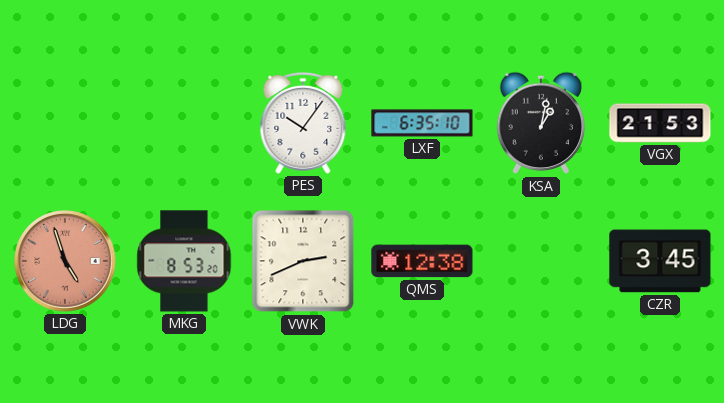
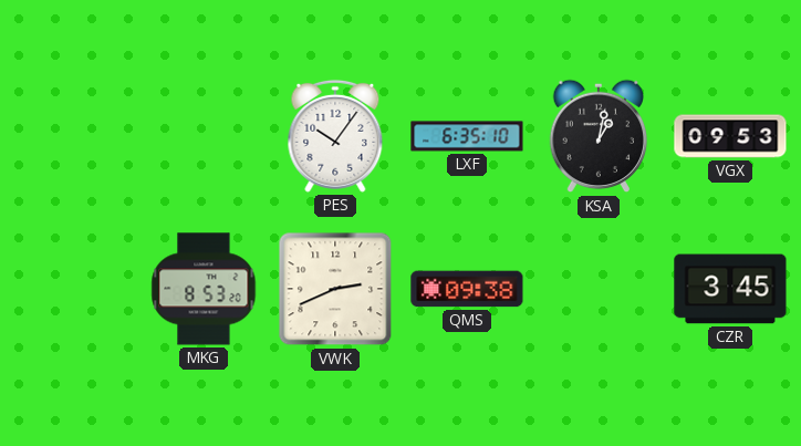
VGX: 21:53 -> 09:53
LDG: 4:57 -> none
QMS: 12:38 -> 09:38
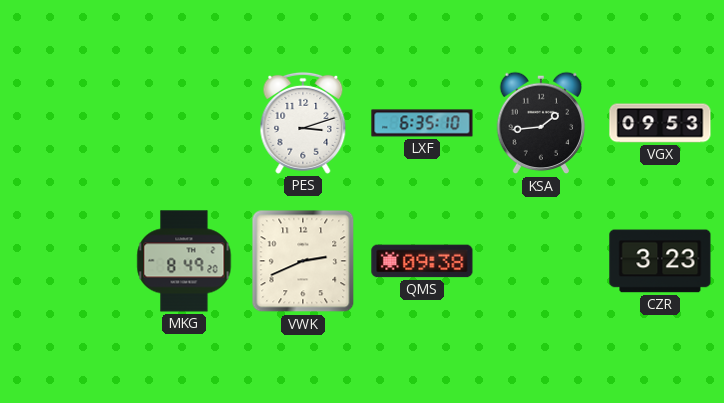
PES: 10:06 -> 3:12
KSA: 1:02 -> 1:44
MKG: 8:53 -> 8:49
CZR: 3:45 -> 3:23
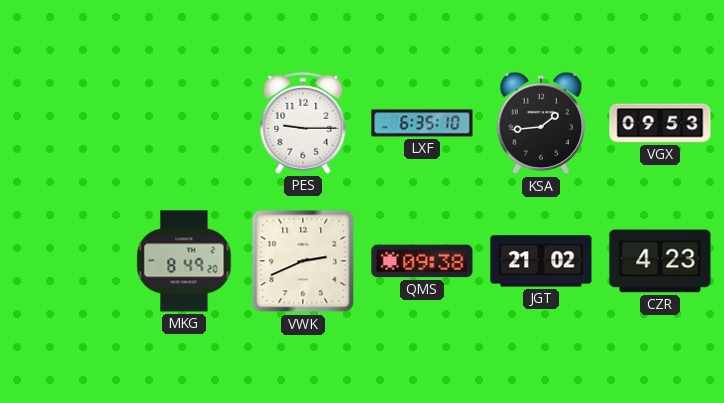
PES: 3:12 -> 9:15
JGT: none -> 21:02
CZR: 3:23 -> 4:23
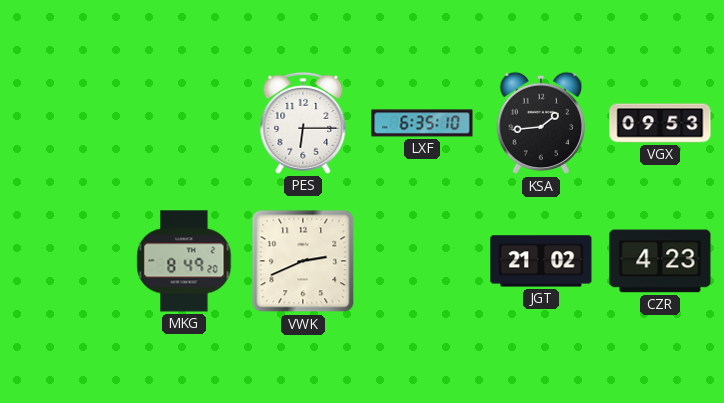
PES: 9:15 -> 6:15
QMS: 09:38 -> none
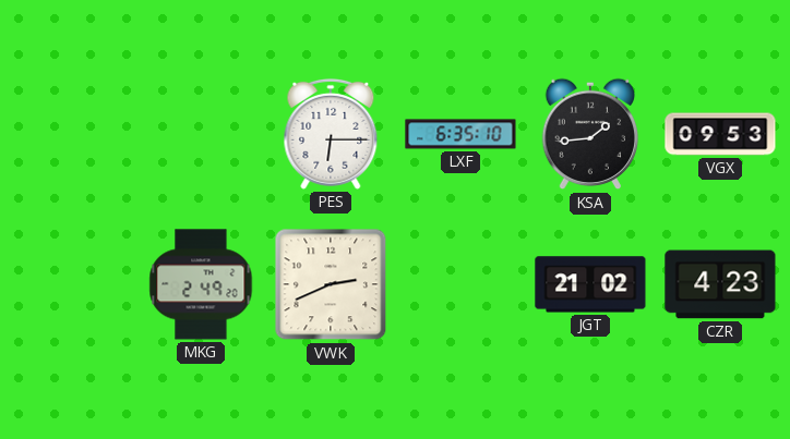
MKG: 8:49 -> 2:49
